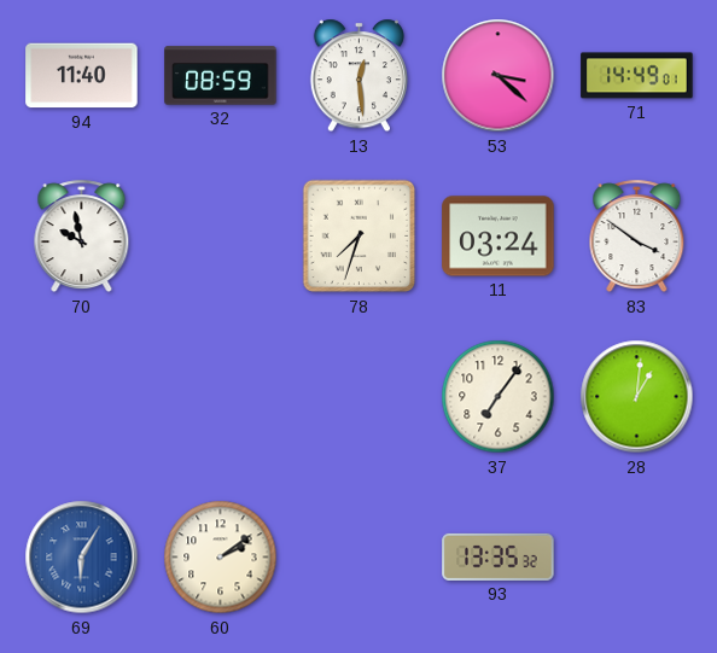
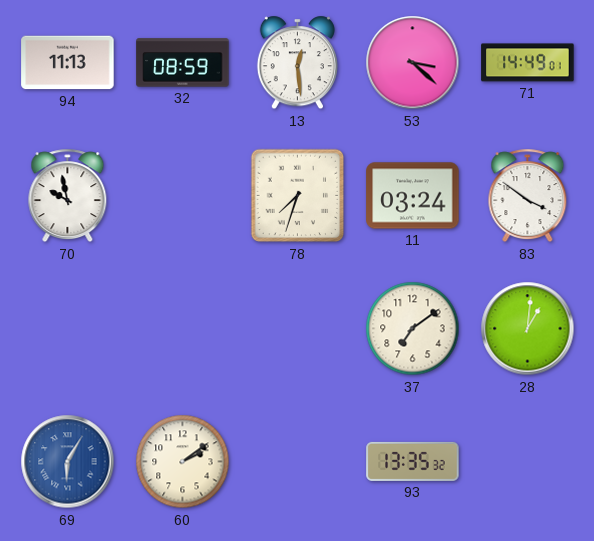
94: 11:40 -> 11:13
37: 7:06 -> 7:09
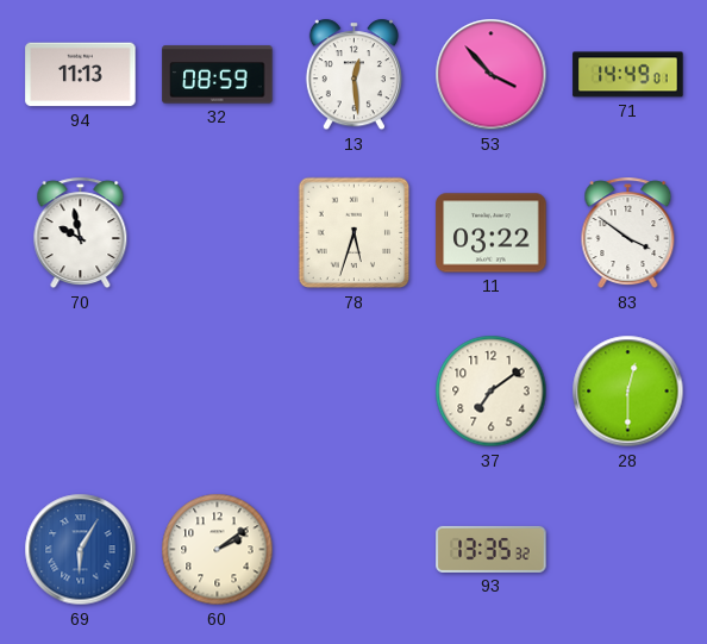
53: 3:22 -> 3:53
78: 7:33 -> 5:33
11: 03:24 -> 03:22
28: 1:01 -> 12:30
